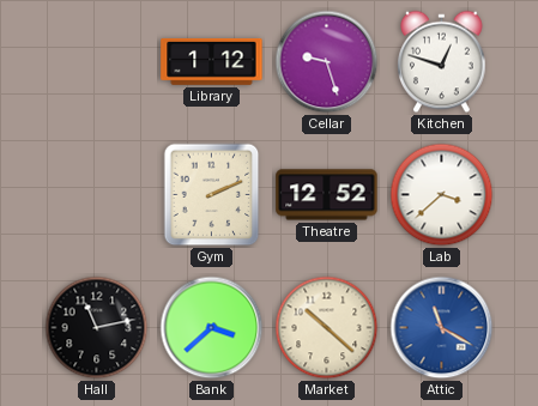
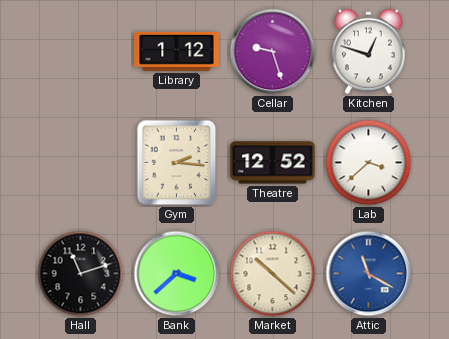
Gym: 2:11 -> 2:16
Hall: 11:13 -> 11:12
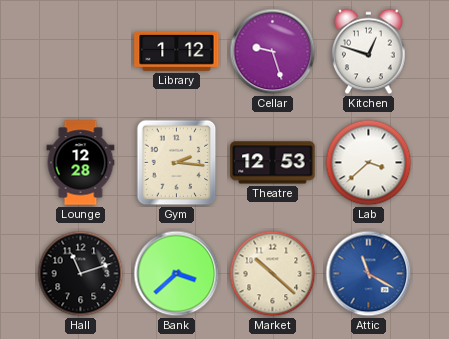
Lounge: none -> 12:28
Theatre: 12:52 -> 12:53
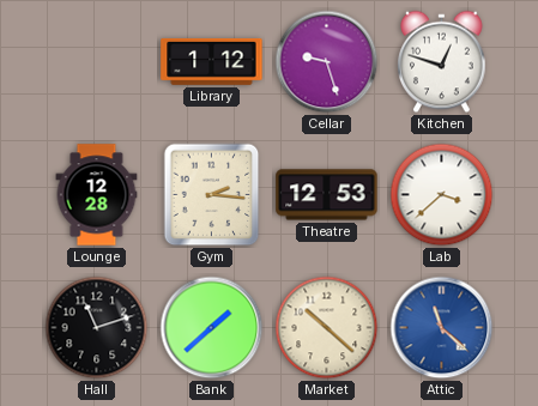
Bank: 3:38 -> 1:38
Attic: 11:20 -> 11:22
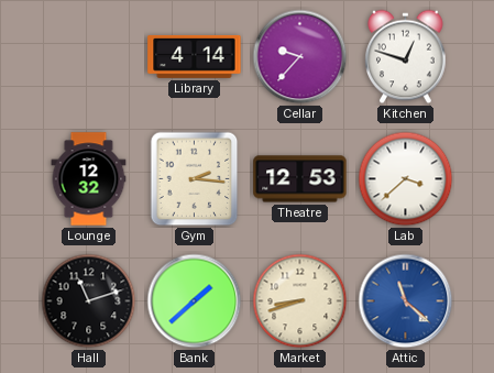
Library: 1:12 -> 4:14
Cellar: 9:27 -> 9:37
Lounge: 12:28 -> 12:32
Market: 10:22 -> 8:42
